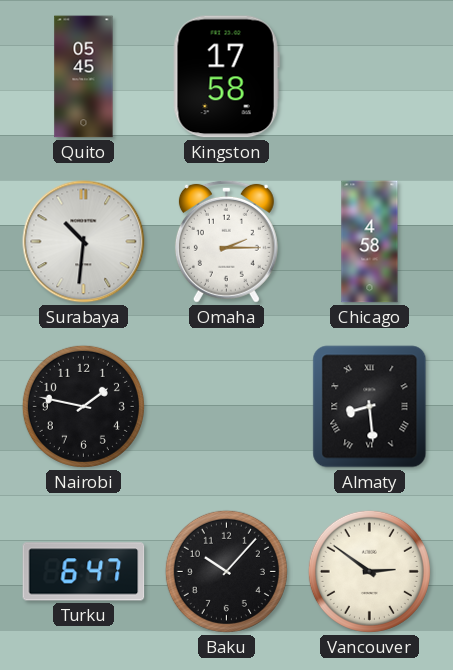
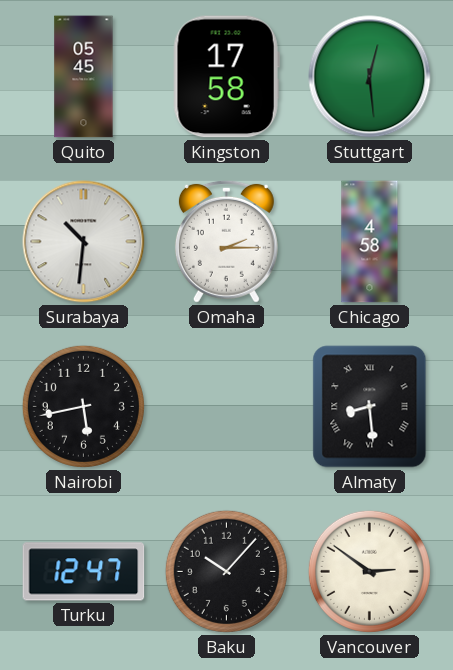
Stuttgart: none -> 12:29
Nairobi: 1:47 -> 5:43
Turku: 6:47 -> 12:47
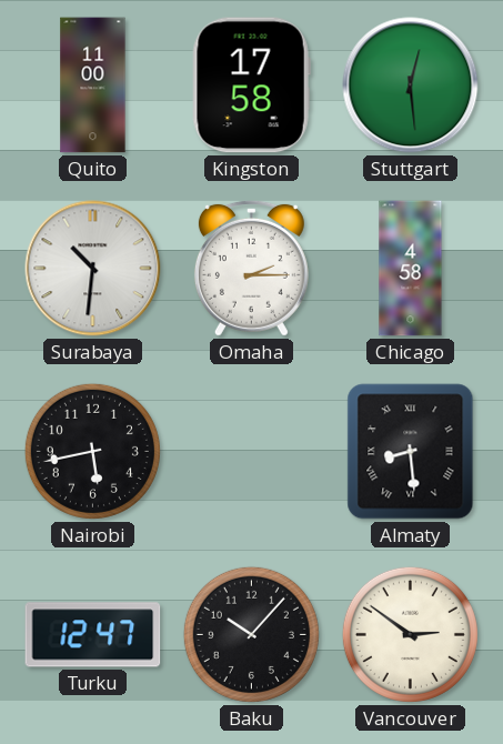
Quito: 05:45 -> 11:00
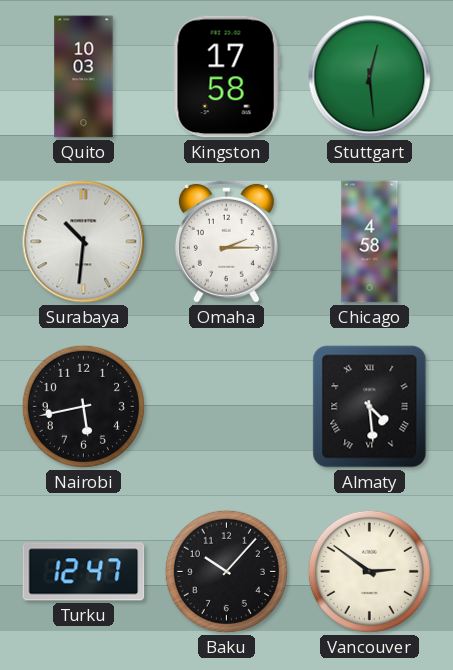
Quito: 11:00 -> 10:03
Almaty: 8:29 -> 4:29
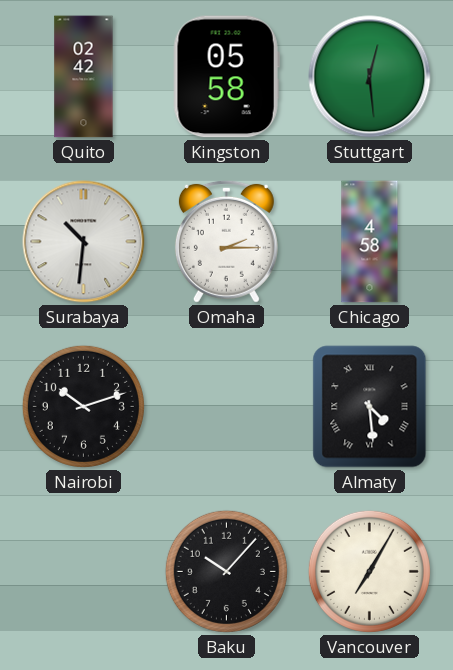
Quito: 10:03 -> 02:42
Kingston: 17:58 -> 05:58
Nairobi: 5:43 -> 10:12
Turku: 12:47 -> none
Vancouver: 2:51 -> 7:05
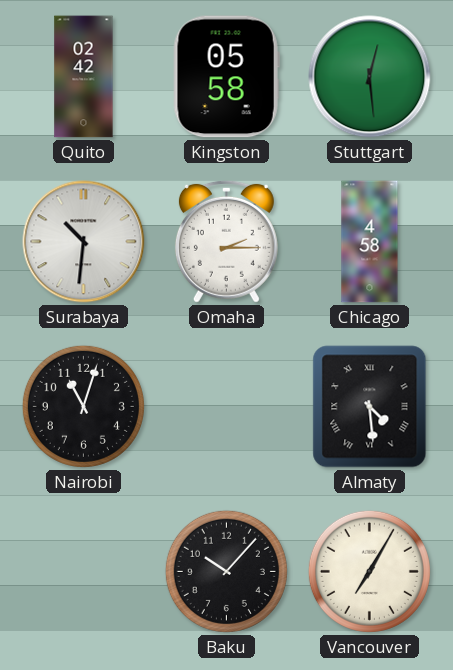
Nairobi: 10:12 -> 11:03
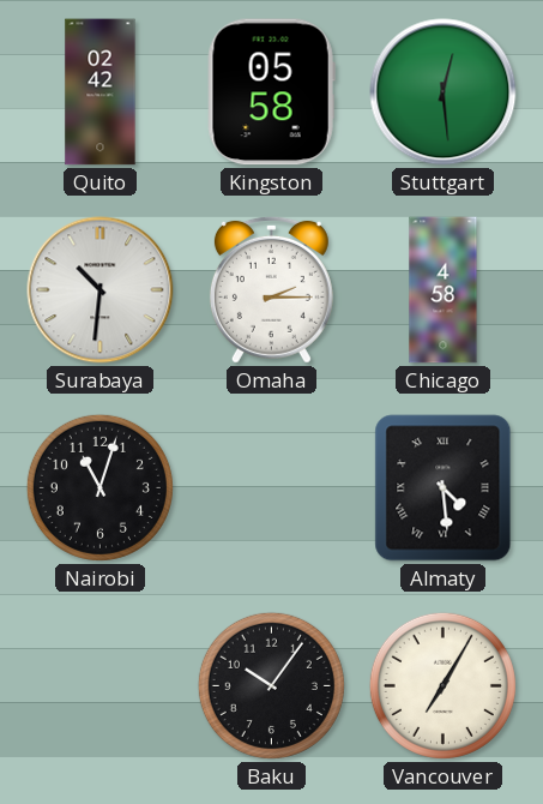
Baku: 10:07 -> 10:06
